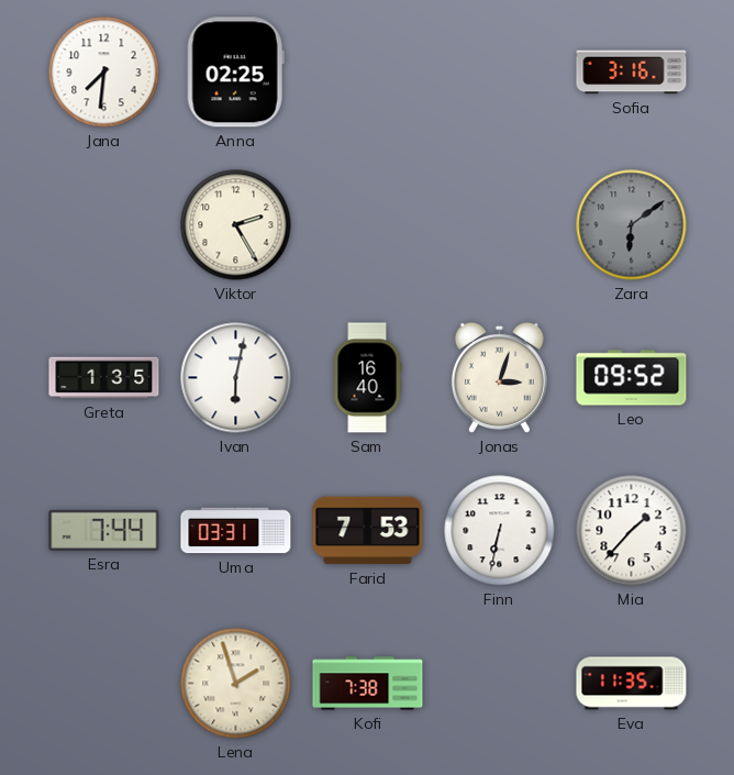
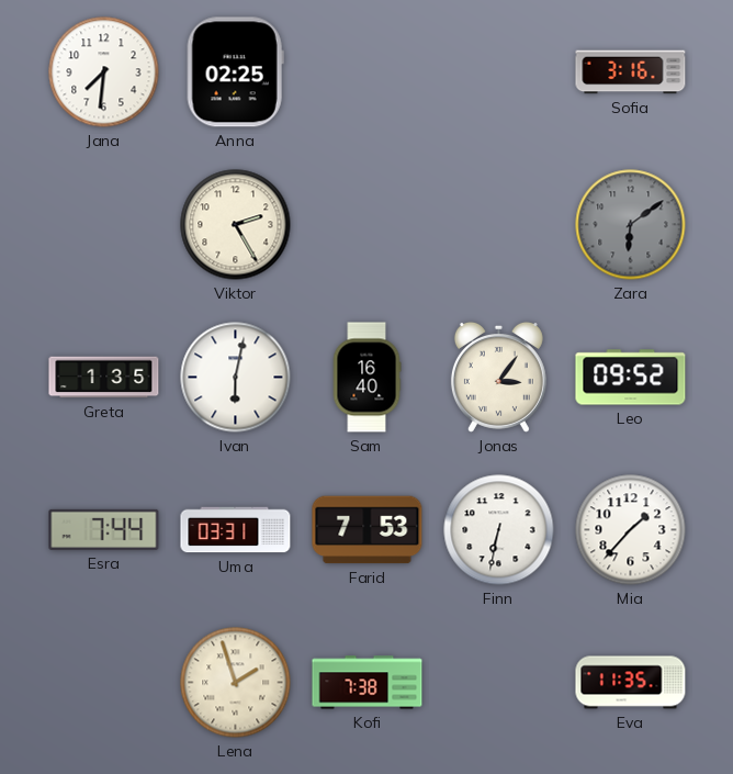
Jonas: 3:03 -> 3:06
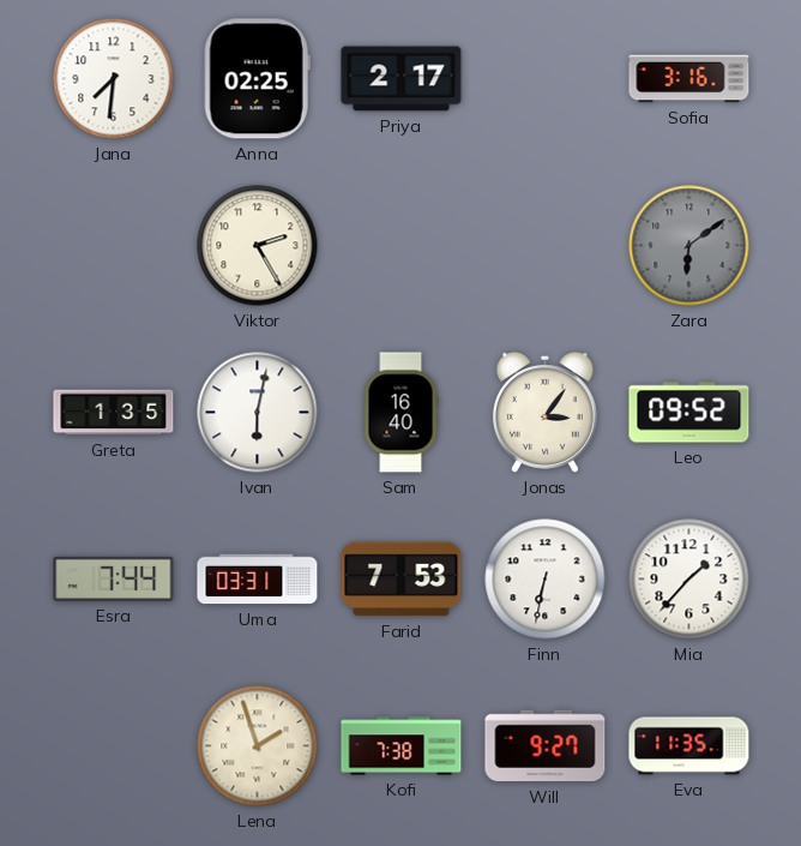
Priya: none -> 2:17
Will: none -> 9:27
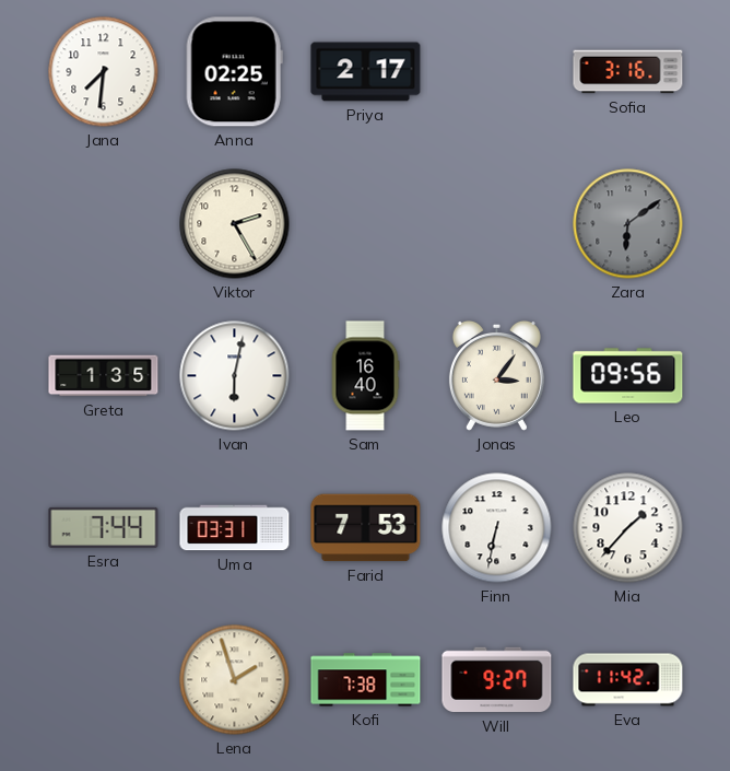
Leo: 09:52 -> 09:56
Eva: 11:35 -> 11:42
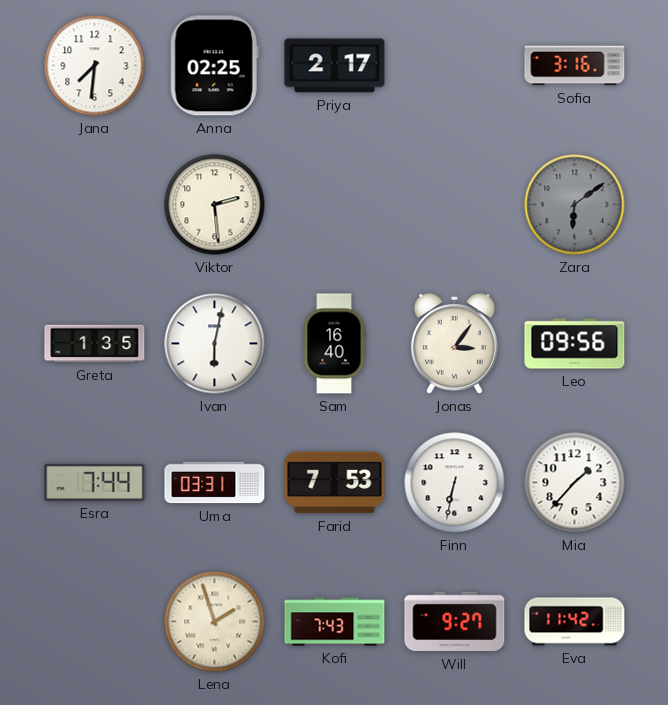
Viktor: 2:25 -> 2:29
Kofi: 7:38 -> 7:43
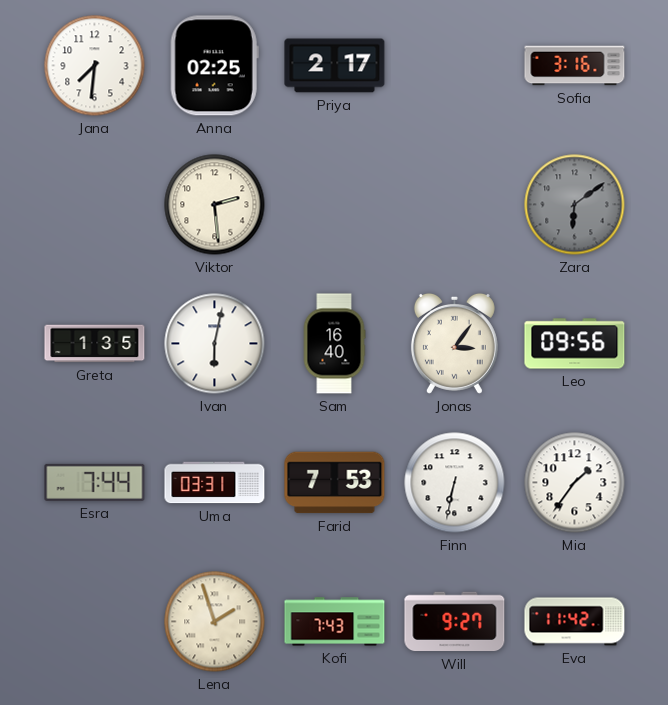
Mia: 1:37 -> 1:36
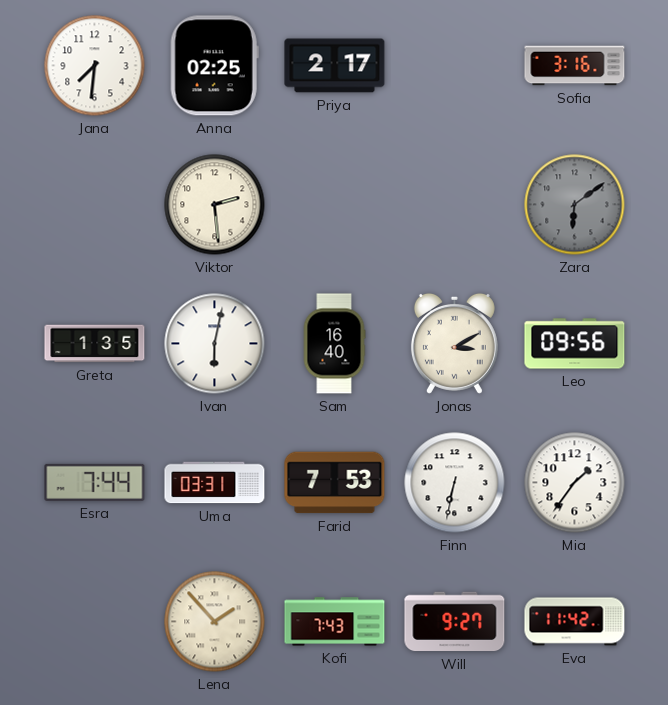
Jonas: 3:06 -> 3:10
Lena: 1:57 -> 1:53
